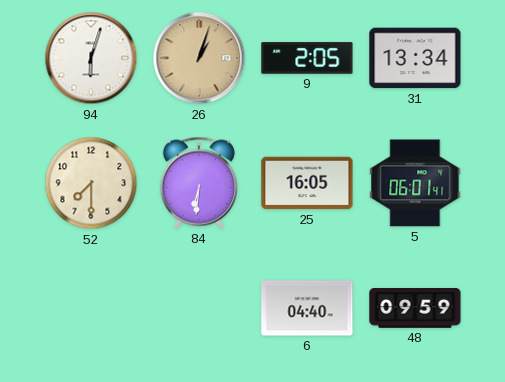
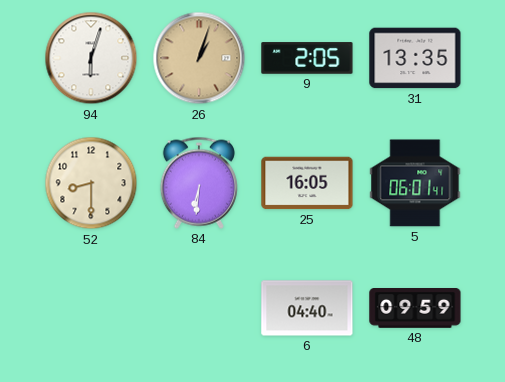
31: 13:34 -> 13:35
52: 7:30 -> 8:30
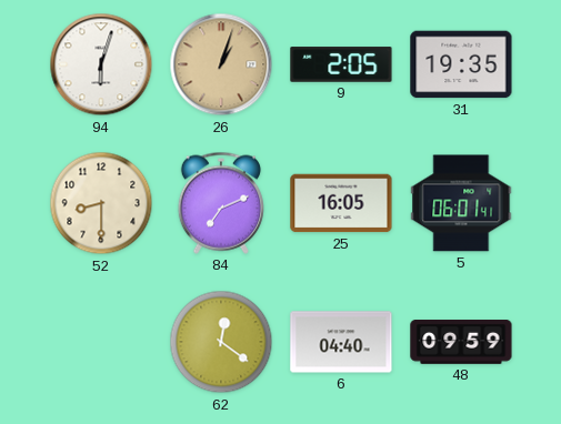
31: 13:35 -> 19:35
84: 6:31 -> 7:11
62: none -> 12:21
